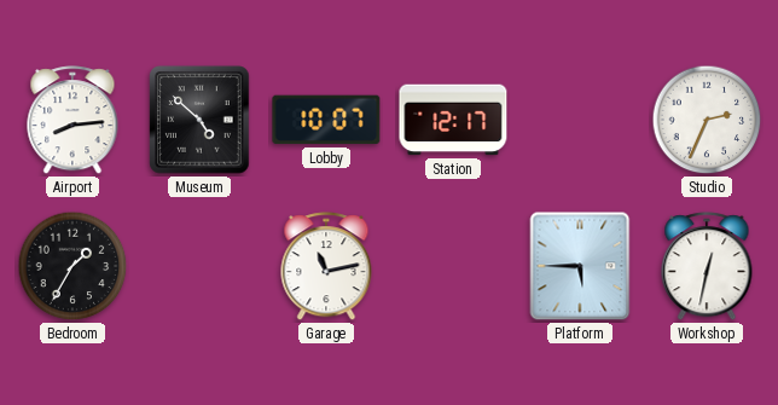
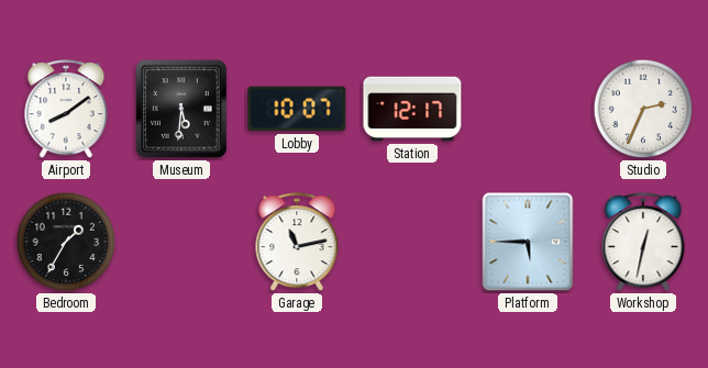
Airport: 8:14 -> 8:09
Museum: 4:52 -> 5:31
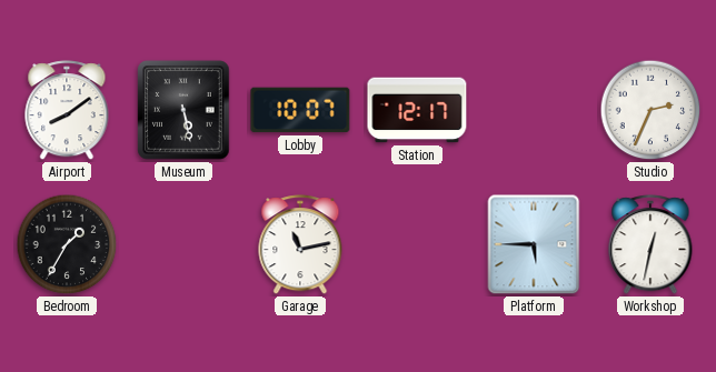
Museum: 5:31 -> 5:28
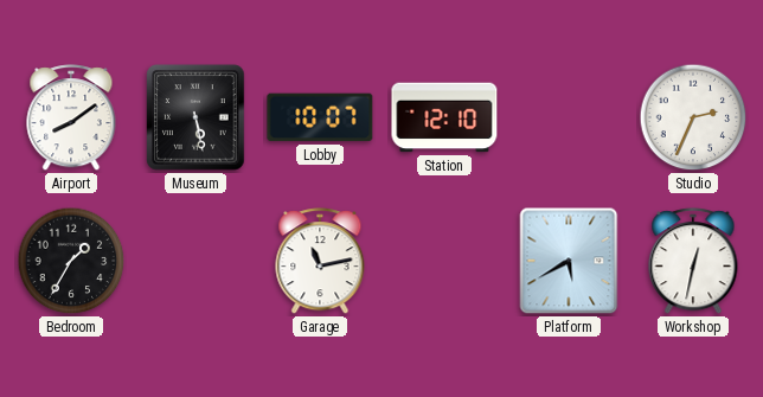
Station: 12:17 -> 12:10
Platform: 5:45 -> 5:40
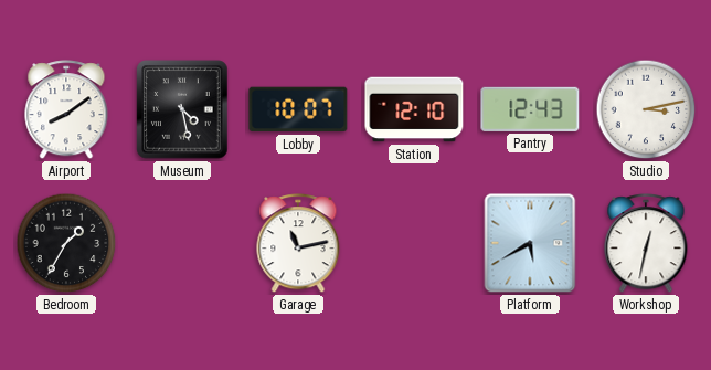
Museum: 5:28 -> 4:28
Pantry: none -> 12:43
Studio: 2:34 -> 3:13
